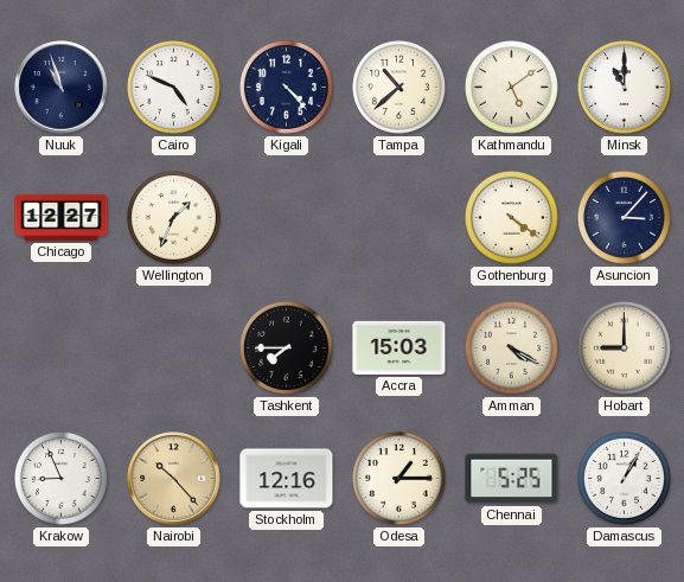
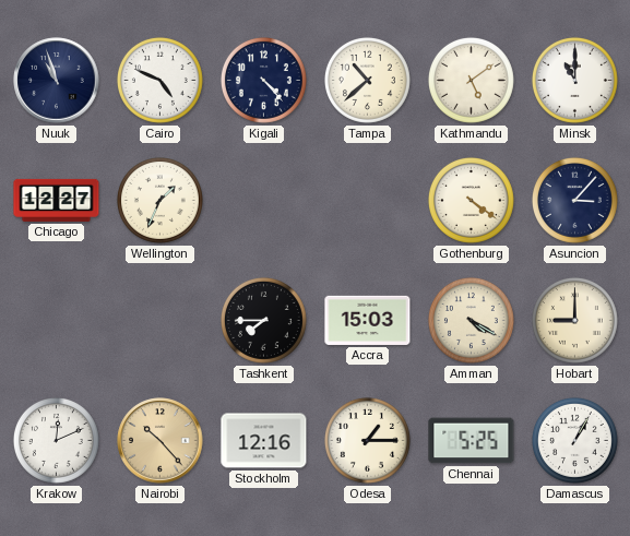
Krakow: 8:56 -> 12:11
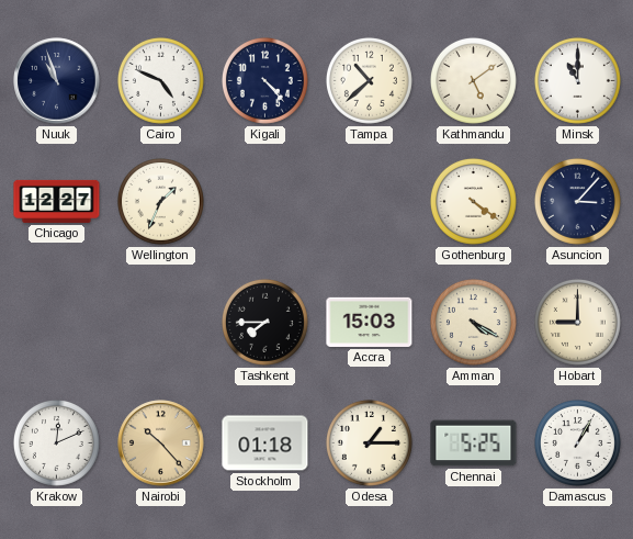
Stockholm: 12:16 -> 01:18
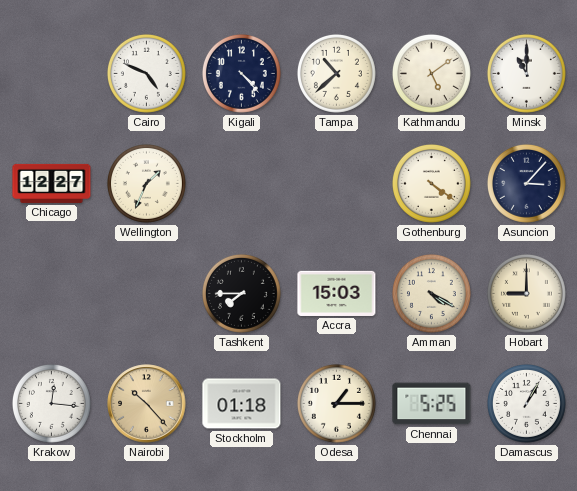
Nuuk: 10:57 -> none
Krakow: 12:11 -> 12:16
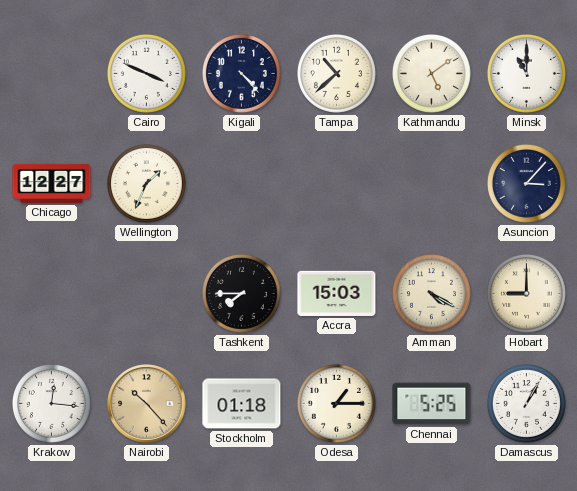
Cairo: 4:49 -> 3:49
Gothenburg: 4:21 -> none
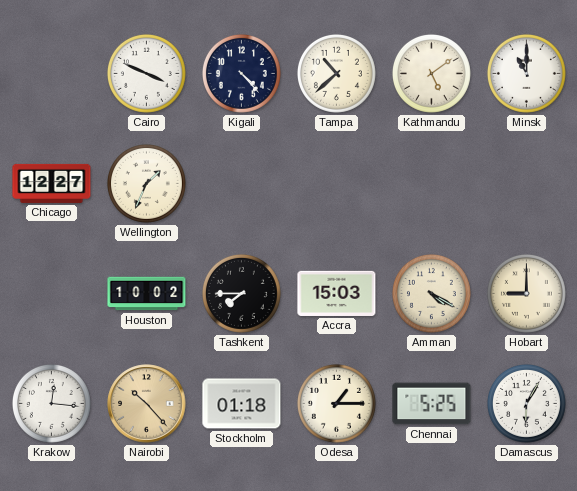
Asuncion: 3:07 -> none
Houston: none -> 10:02
Damascus: 1:05 -> 6:05
